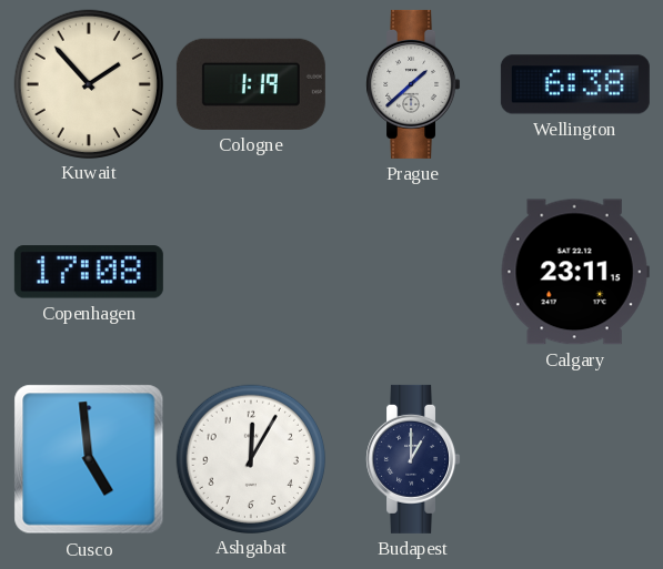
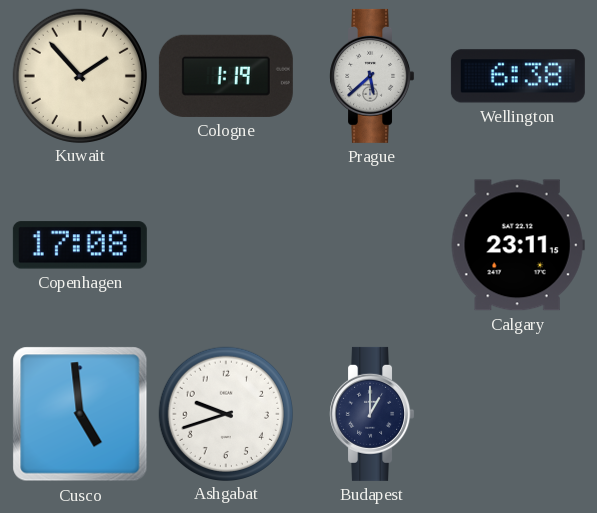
Prague: 1:38 -> 5:38
Ashgabat: 12:05 -> 9:42
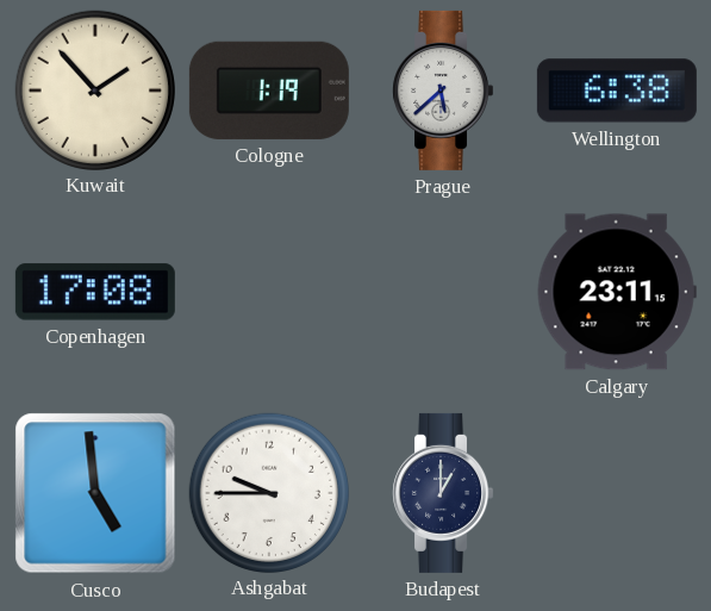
Ashgabat: 9:42 -> 9:45
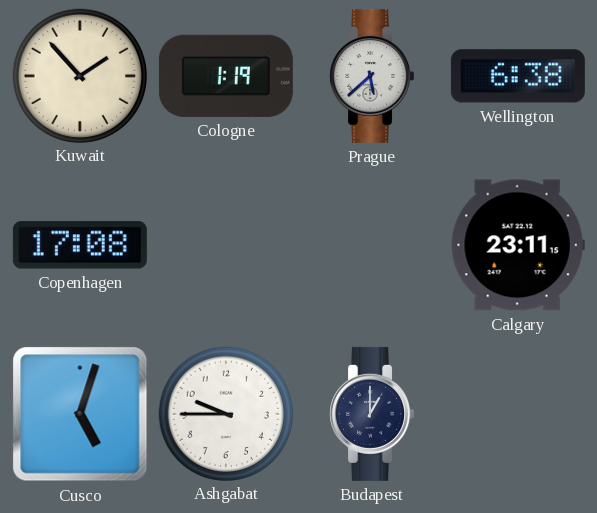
Cusco: 4:59 -> 5:03
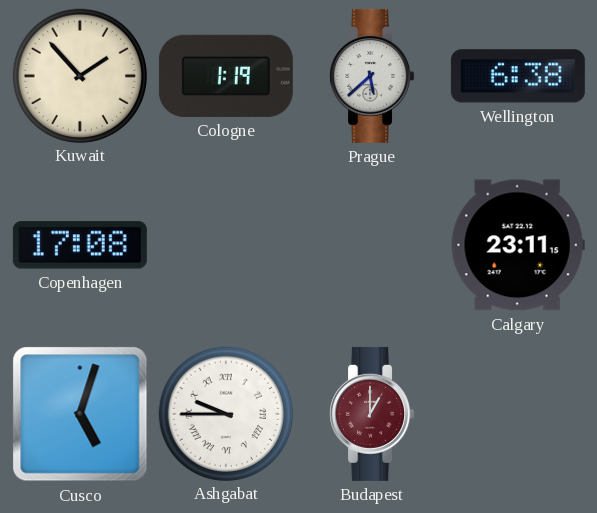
Ashgabat numerals: Arabic -> Roman
Budapest dial: navy -> burgundy
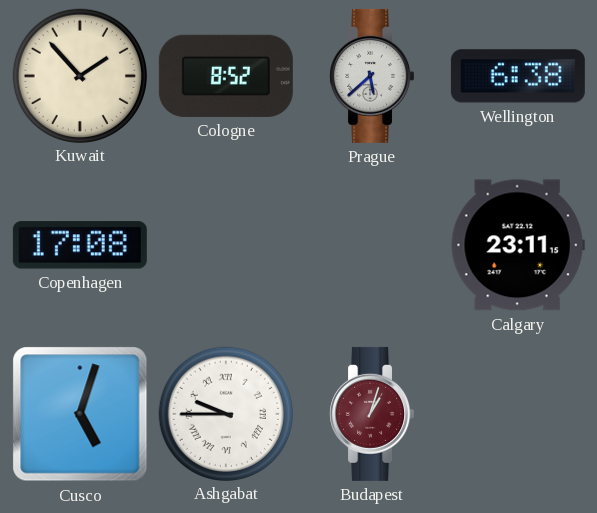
Cologne: 1:19 -> 8:52
Budapest: 1:00 -> 1:03
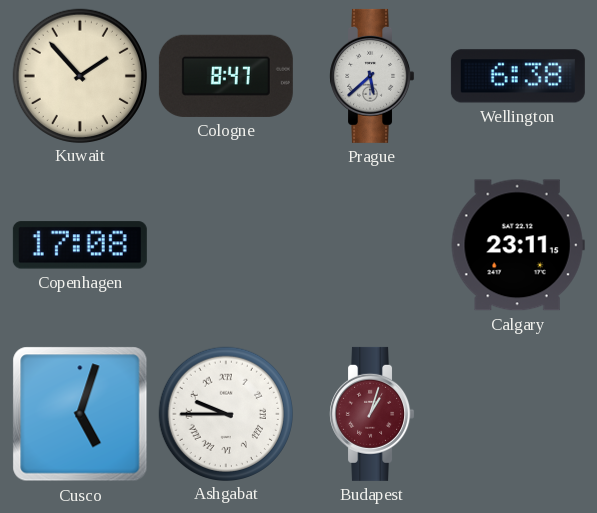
Cologne: 8:52 -> 8:47
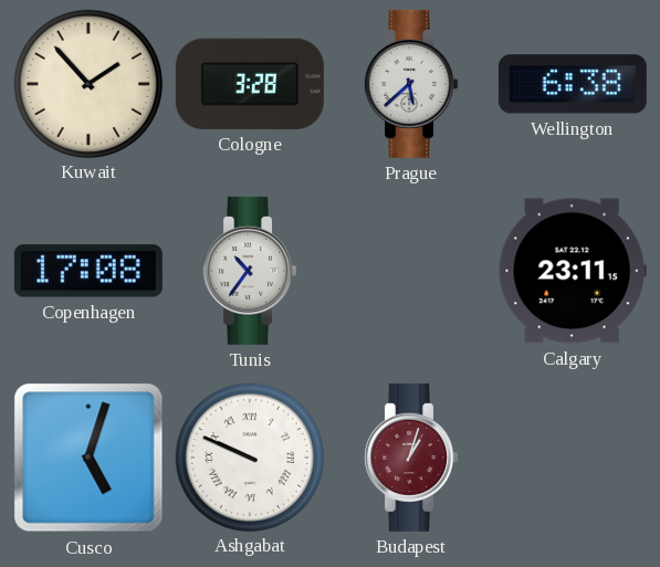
Cologne: 8:47 -> 3:28
Tunis: none -> 10:36
Ashgabat: 9:45 -> 9:49
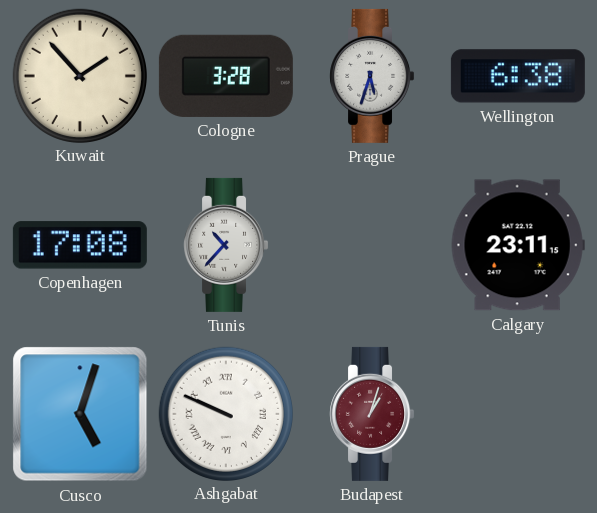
Prague: 5:38 -> 5:33
Tunis: 10:36 -> 10:37
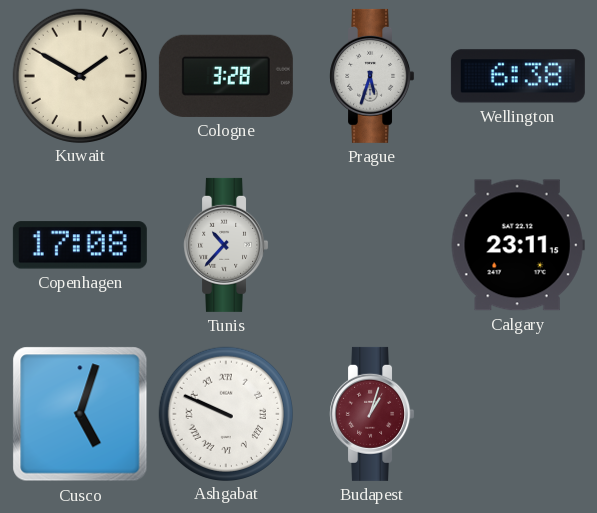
Kuwait: 1:53 -> 1:50
